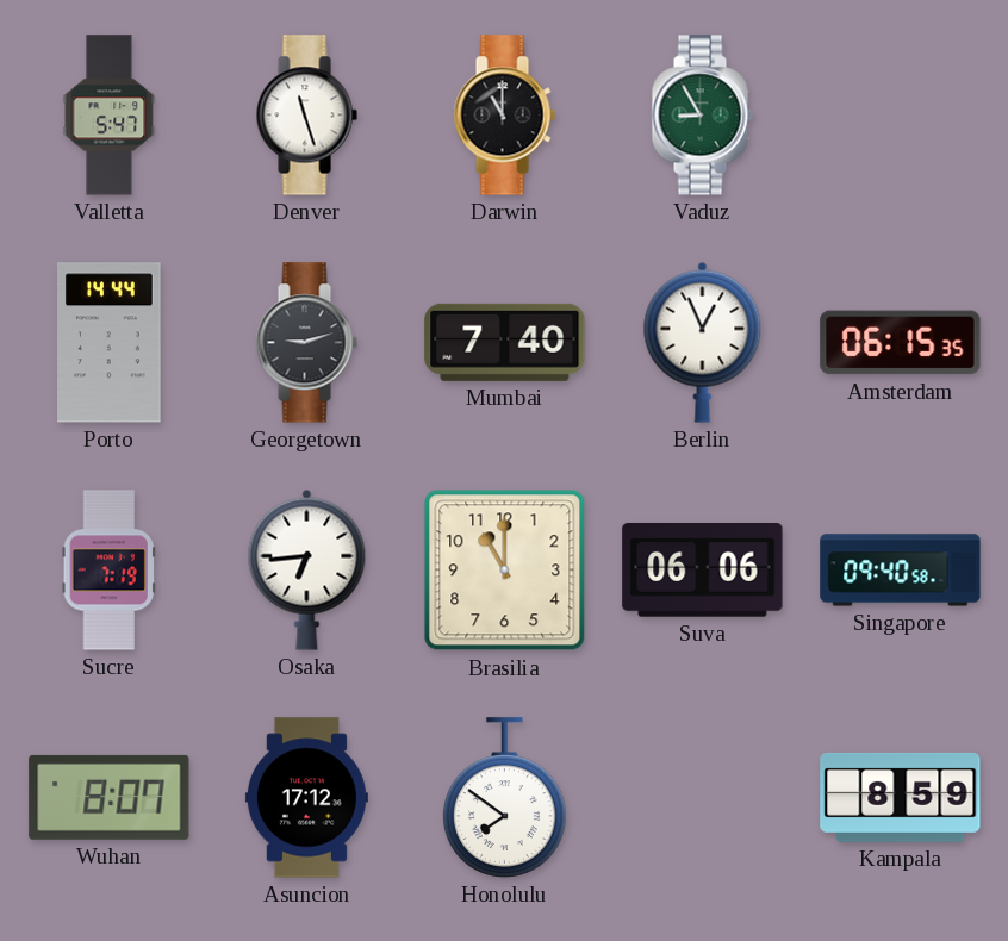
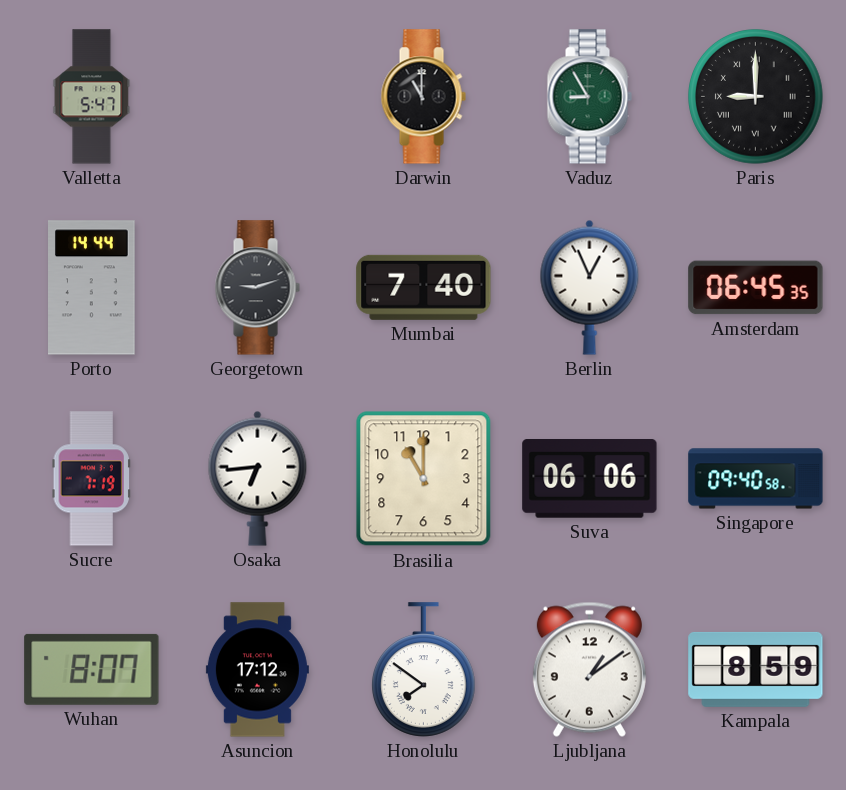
Denver: 11:27 -> none
Paris: none -> 9:00
Amsterdam: 06:15 -> 06:45
Ljubljana: none -> 1:09
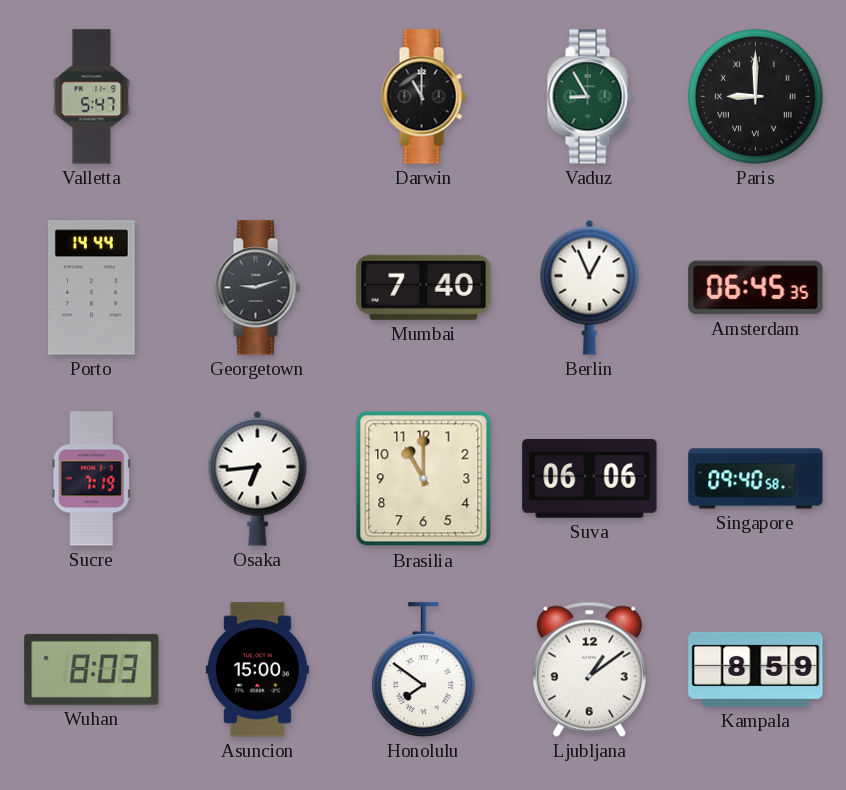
Wuhan: 8:07 -> 8:03
Asuncion: 17:12 -> 15:00
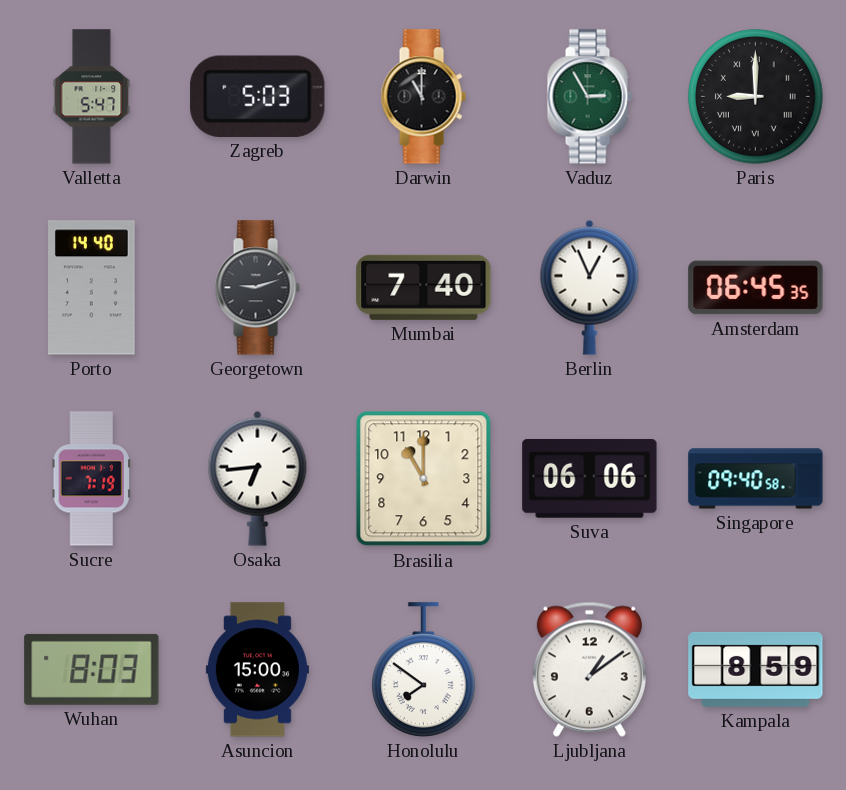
Zagreb: none -> 5:03
Vaduz: 8:55 -> 2:55
Porto: 14:44 -> 14:40
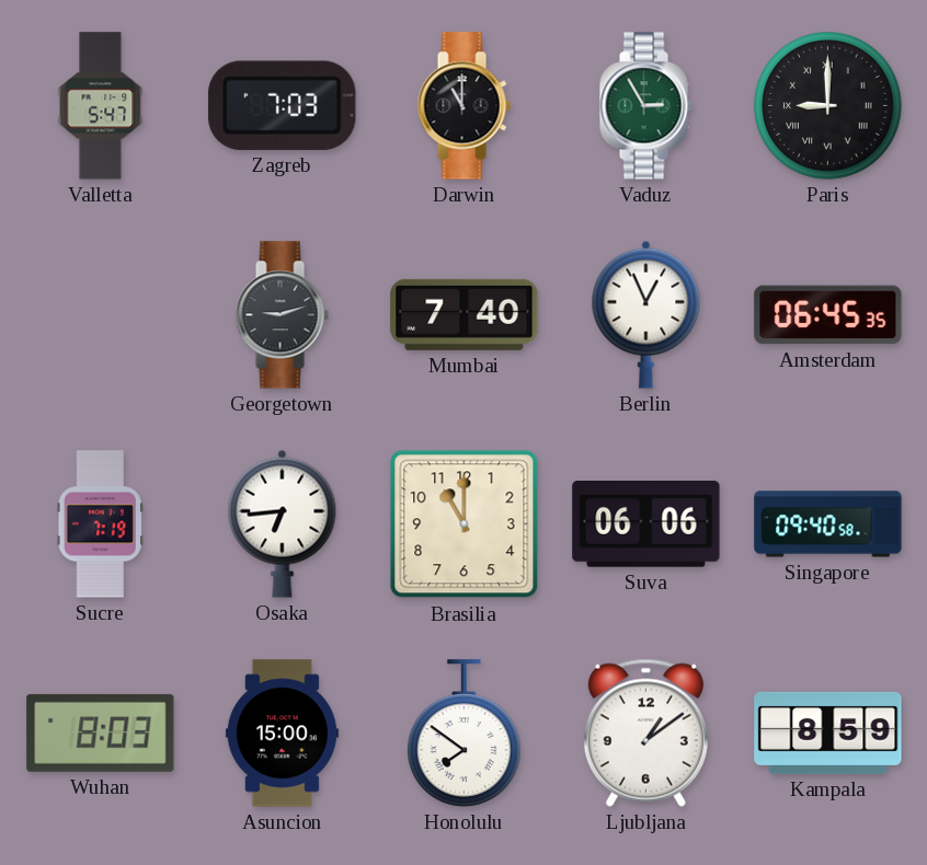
Zagreb: 5:03 -> 7:03
Porto: 14:40 -> none
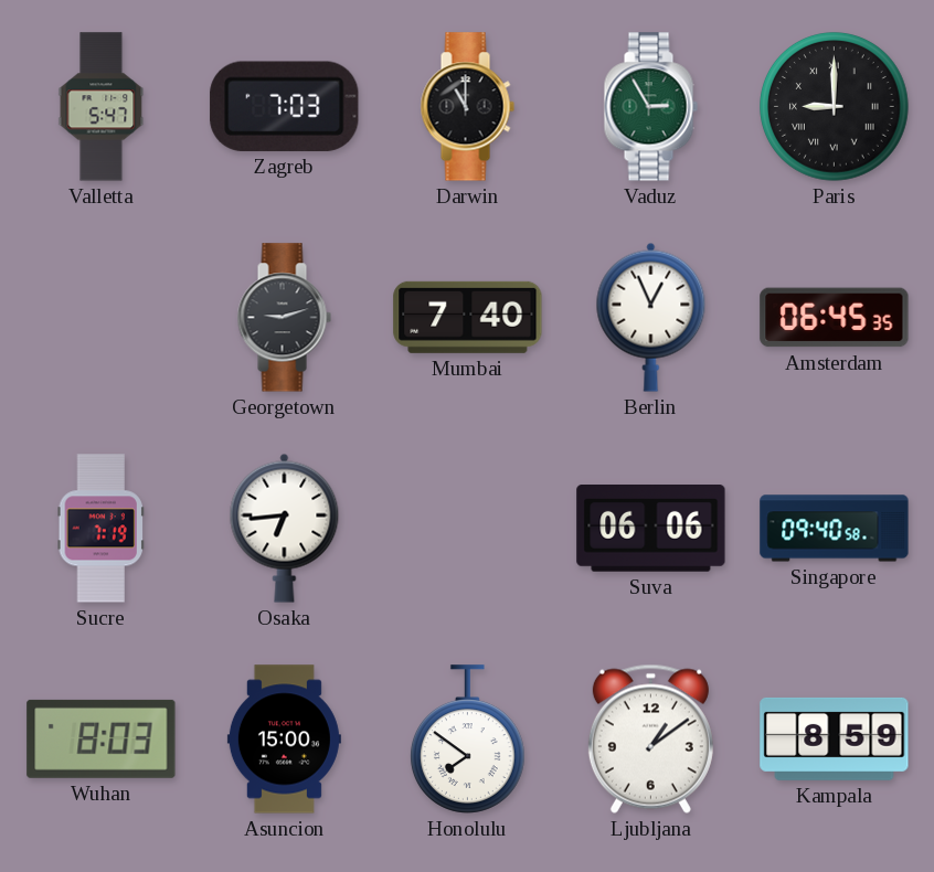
Brasilia: 11:00 -> none
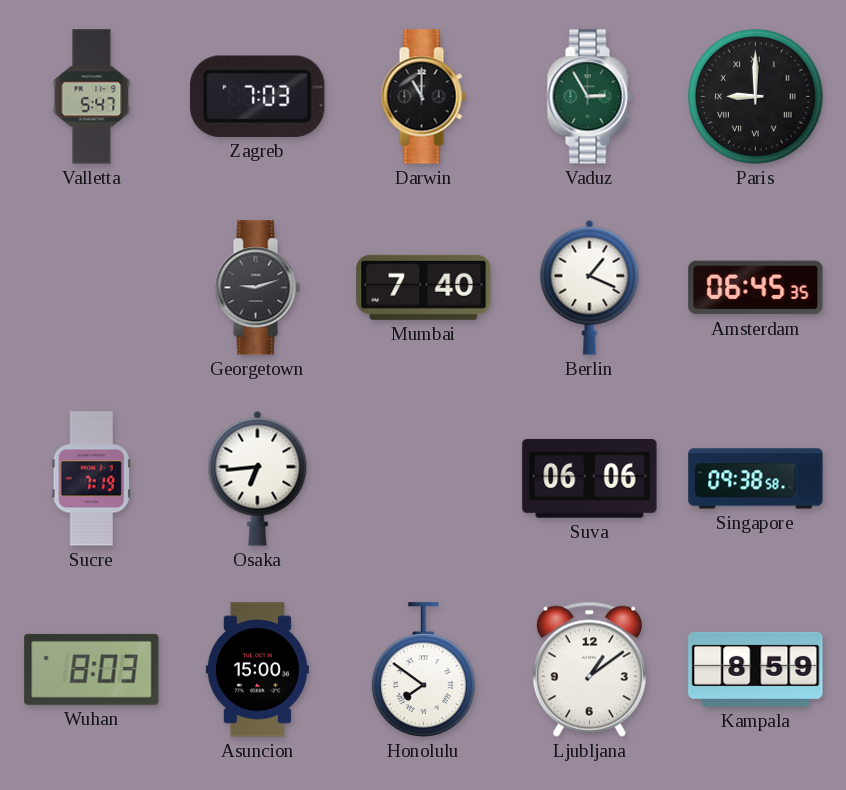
Berlin: 12:56 -> 1:19
Singapore: 09:40 -> 09:38
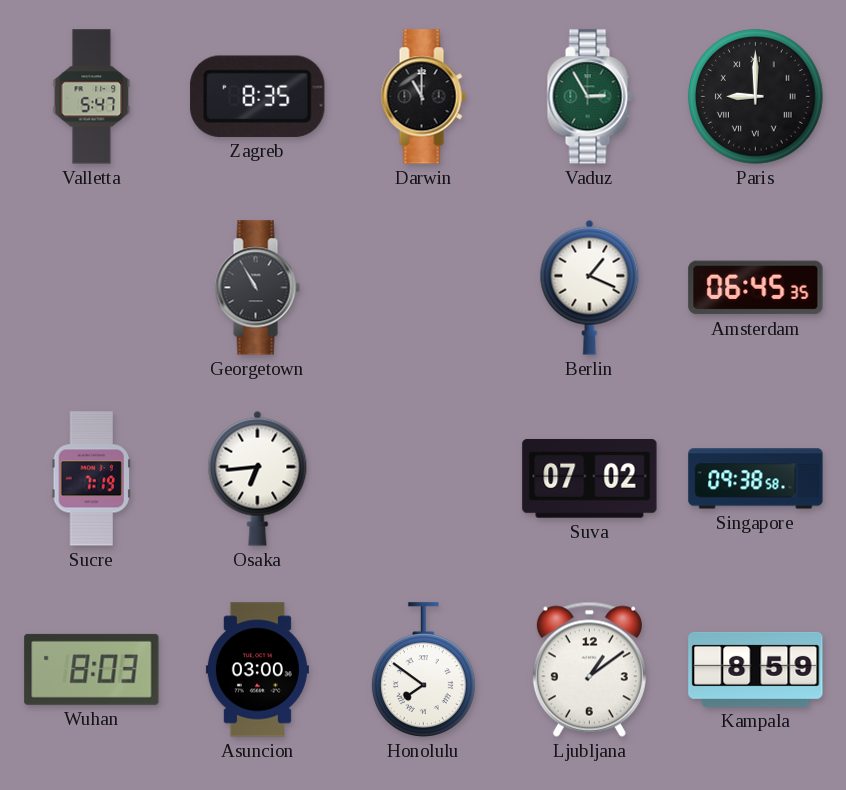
Zagreb: 7:03 -> 8:35
Georgetown: 9:12 -> 10:55
Mumbai: 7:40 -> none
Suva: 06:06 -> 07:02
Asuncion: 15:00 -> 03:00
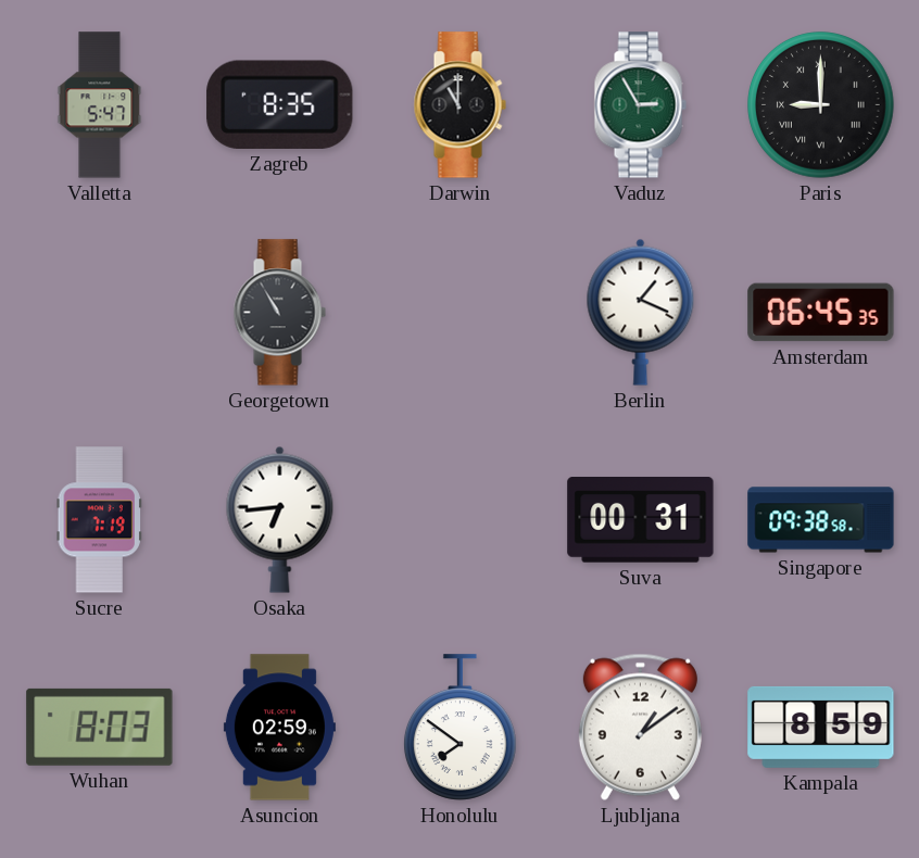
Suva: 07:02 -> 00:31
Asuncion: 03:00 -> 02:59
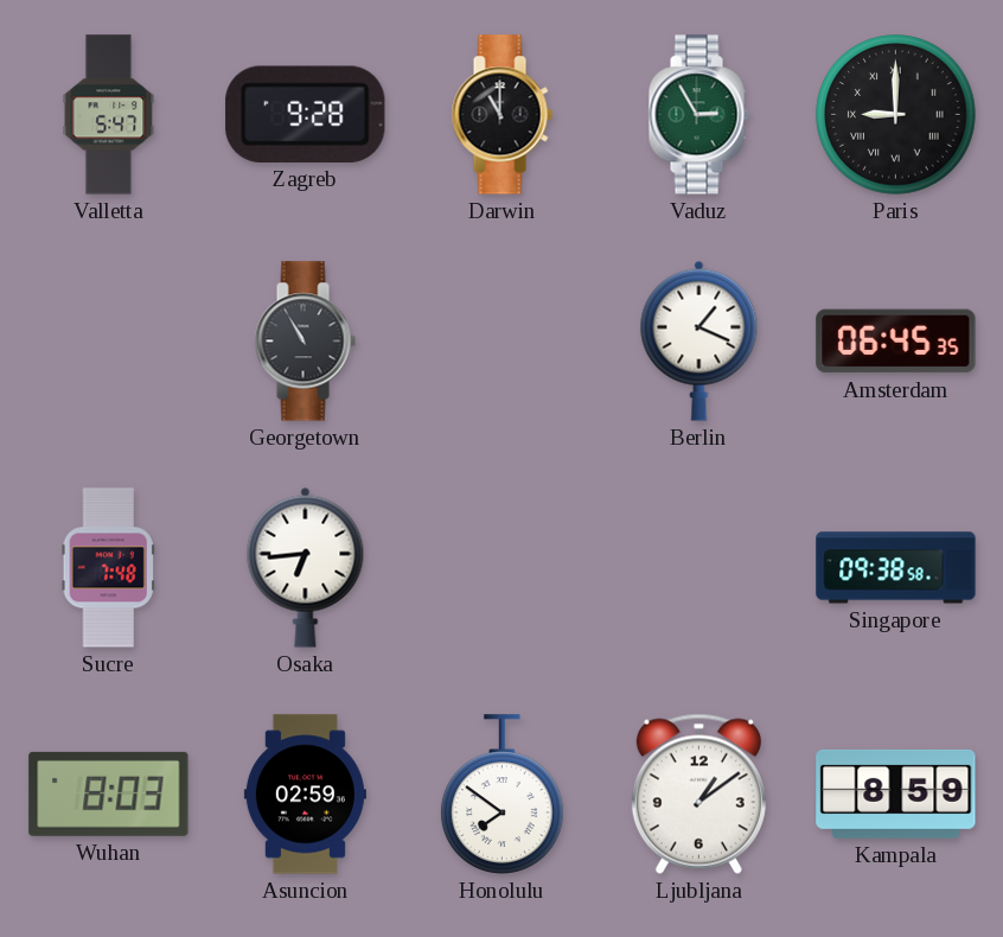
Zagreb: 8:35 -> 9:28
Sucre: 7:19 -> 7:48
Suva: 00:31 -> none
